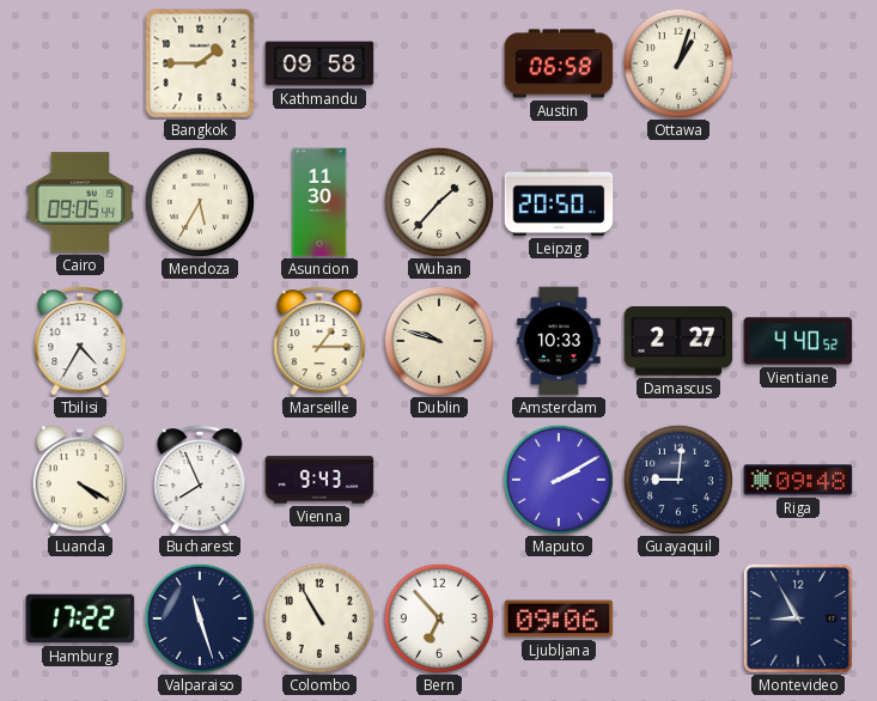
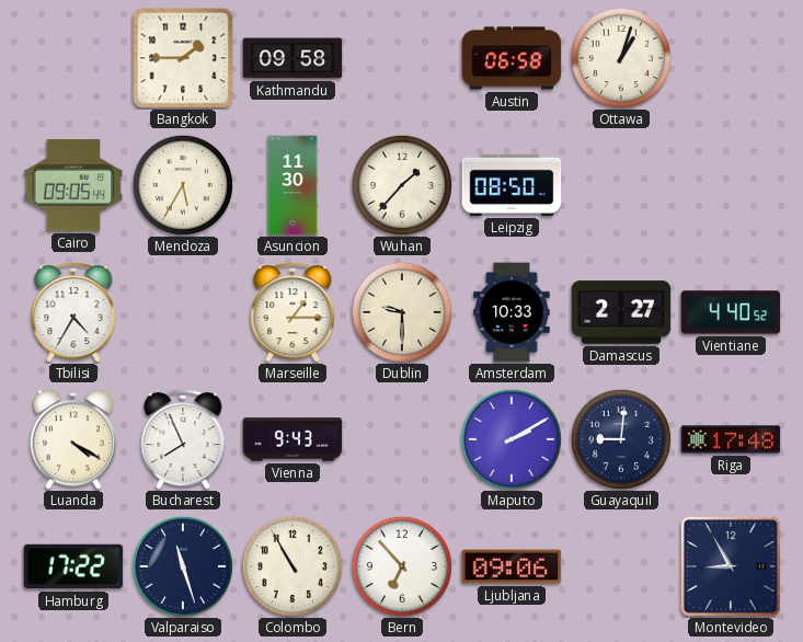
Leipzig: 20:50 -> 08:50
Dublin: 9:48 -> 9:30
Riga: 09:48 -> 17:48
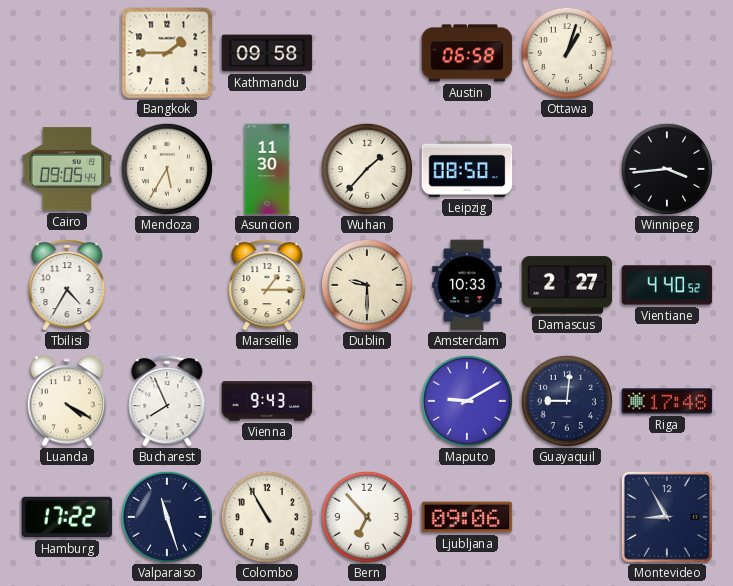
Winnipeg: none -> 3:44
Maputo: 2:10 -> 9:10
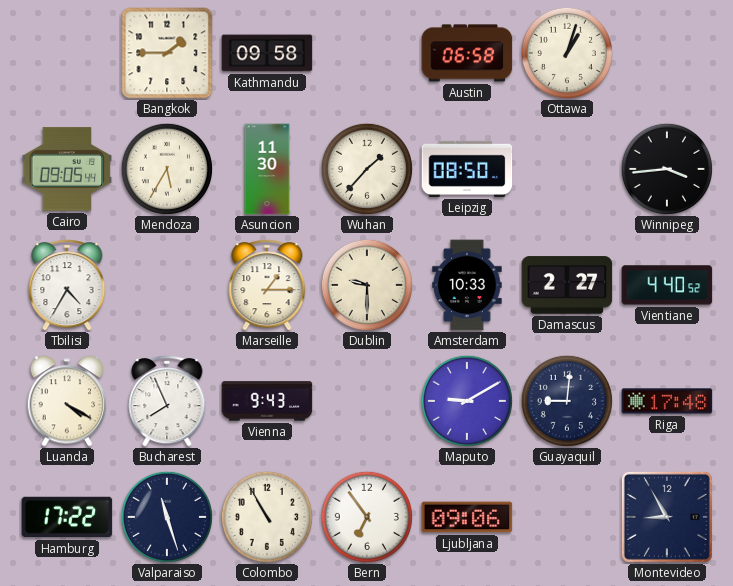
Bern: 6:53 -> 6:54
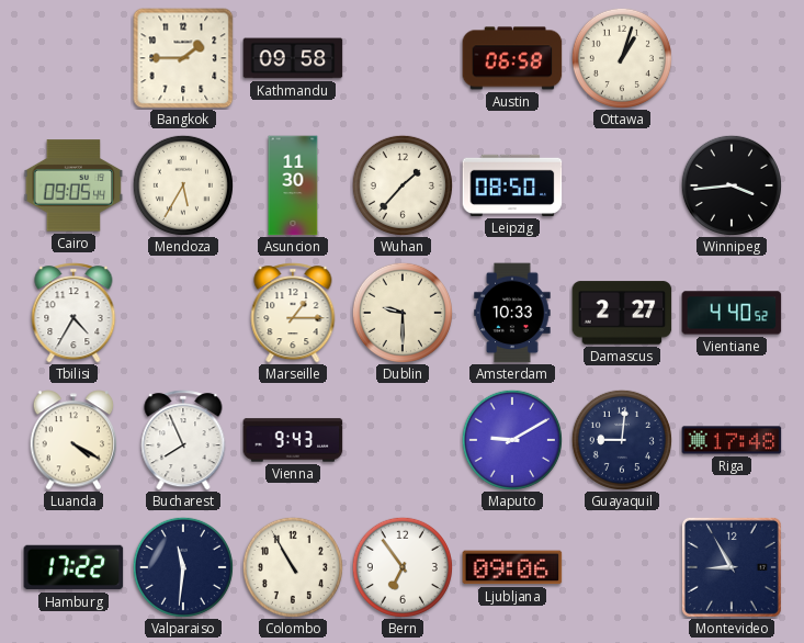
Valparaiso: 11:27 -> 11:31
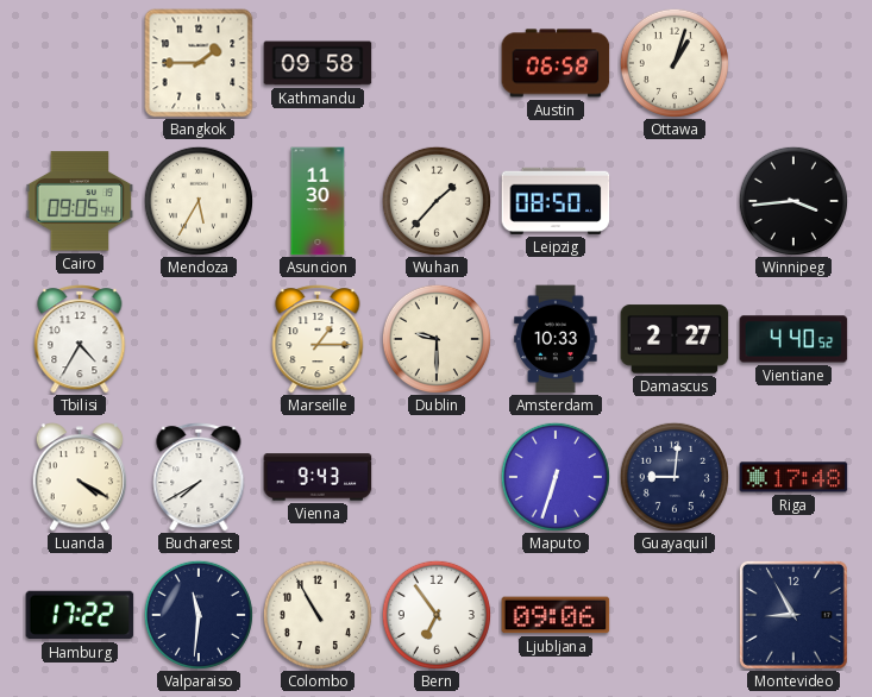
Bucharest: 7:56 -> 7:40
Maputo: 9:10 -> 6:33
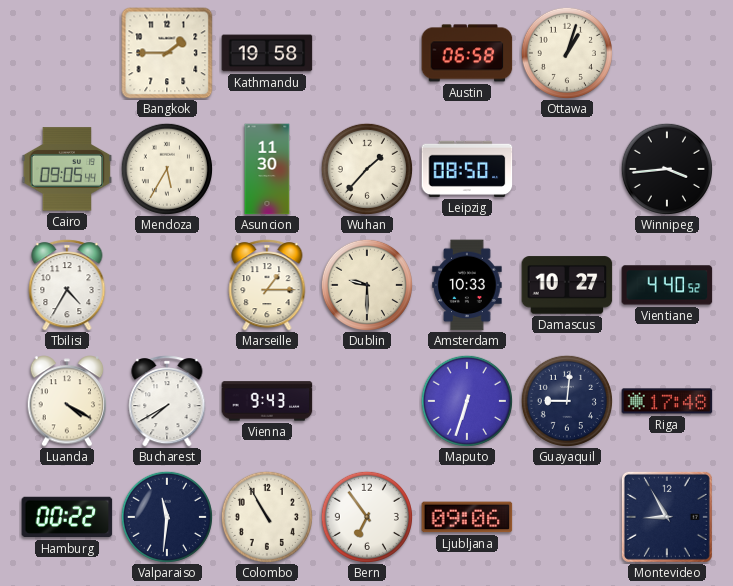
Kathmandu: 09:58 -> 19:58
Damascus: 2:27 -> 10:27
Hamburg: 17:22 -> 00:22
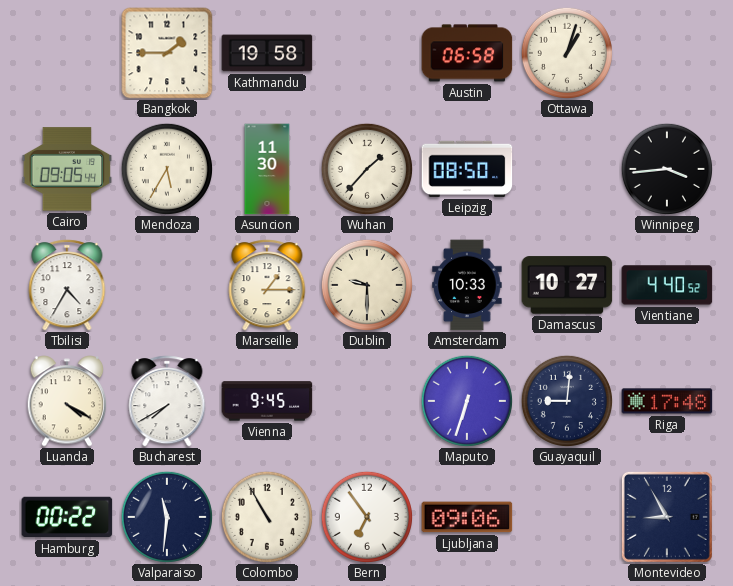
Vienna: 9:43 -> 9:45
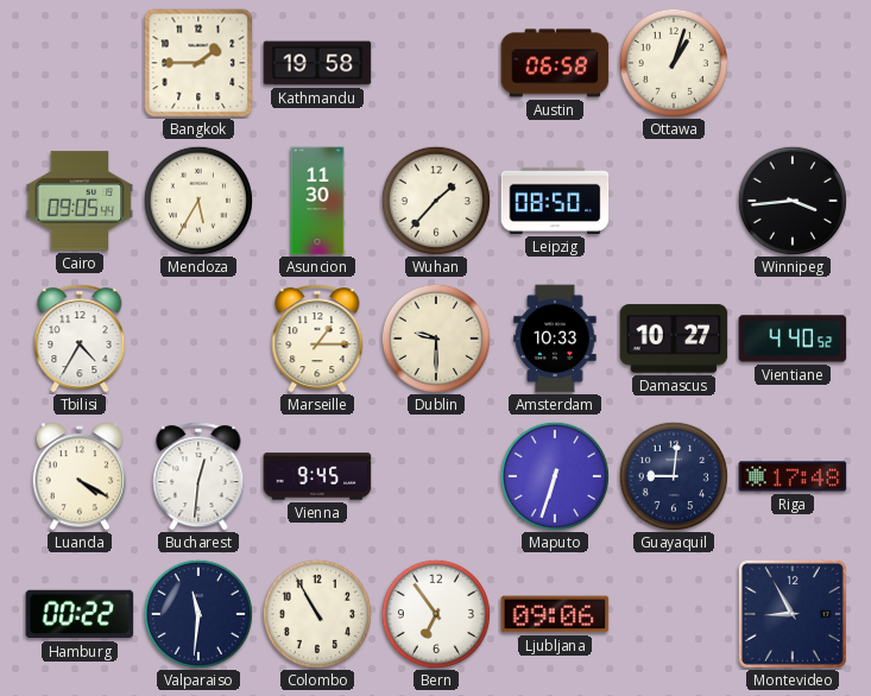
Bucharest: 7:40 -> 12:31
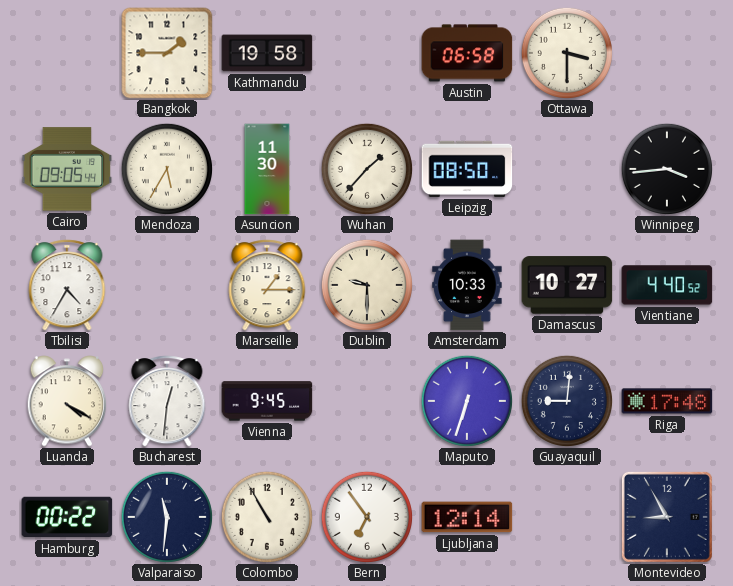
Ottawa: 1:03 -> 3:30
Ljubljana: 09:06 -> 12:14
